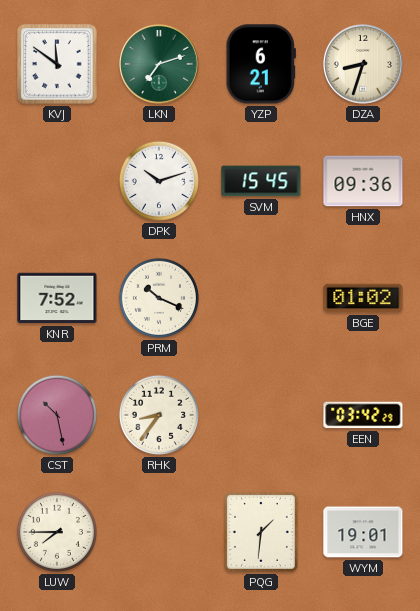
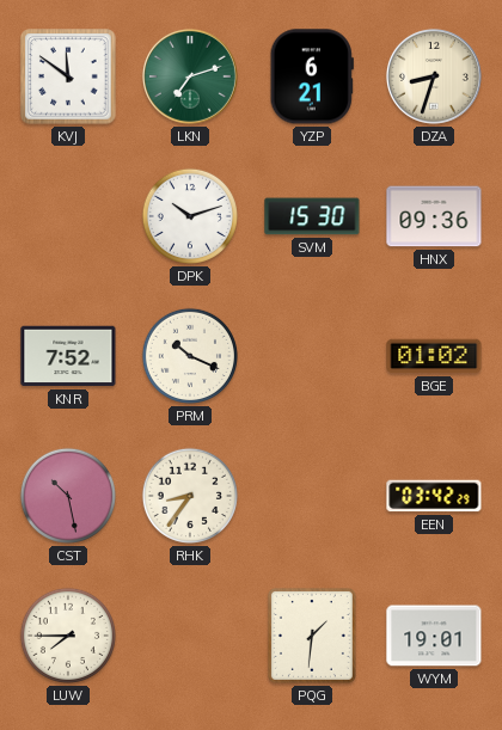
SVM: 15:45 -> 15:30
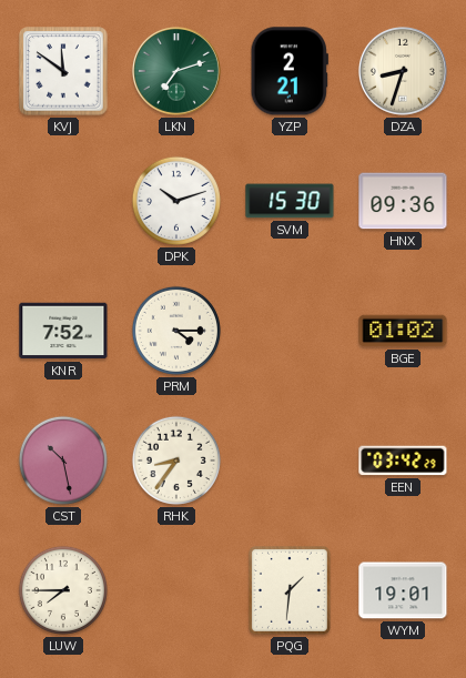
YZP: 6:21 -> 2:21
PRM: 10:19 -> 4:15
